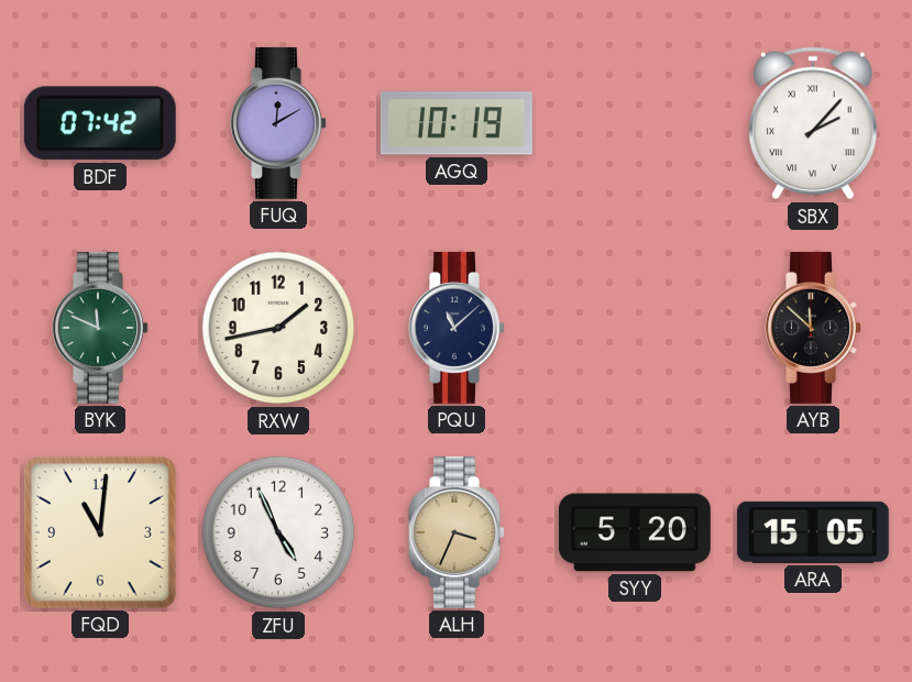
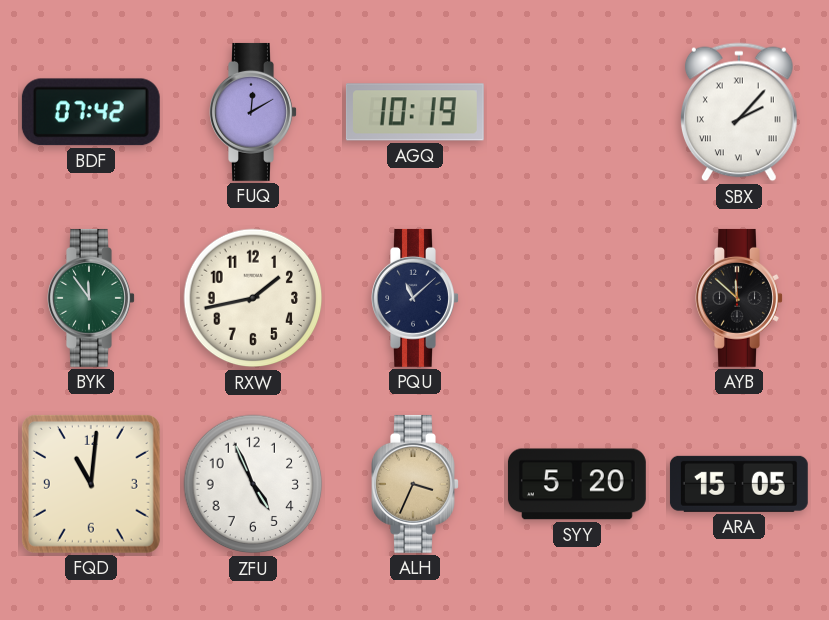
BYK: 11:49 -> 11:54
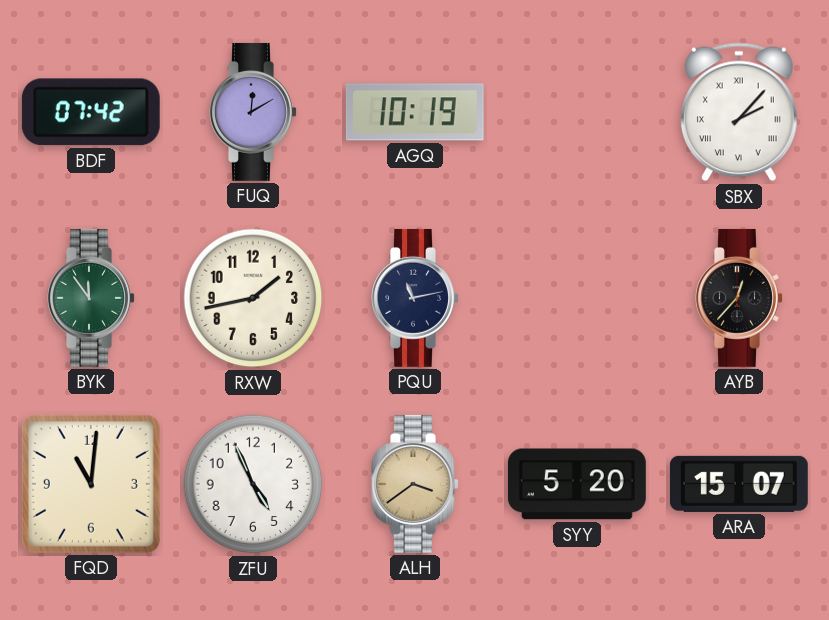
PQU: 11:08 -> 11:13
AYB: 11:52 -> 12:37
ALH: 3:34 -> 3:39
ARA: 15:05 -> 15:07
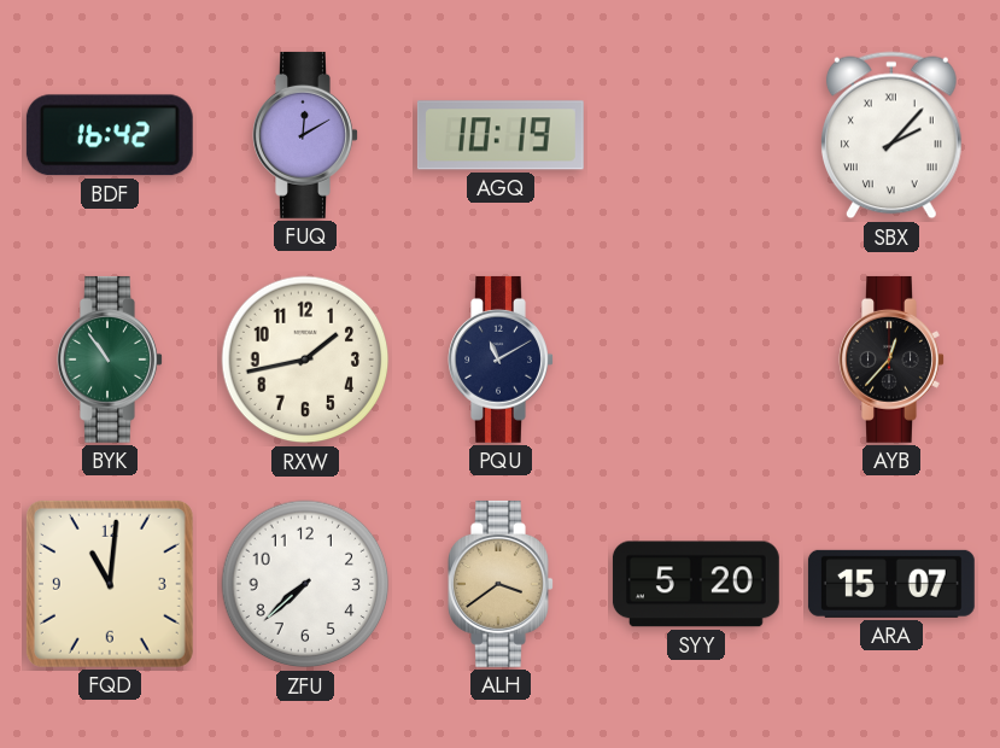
BDF: 07:42 -> 16:42
BYK: 11:54 -> 10:54
PQU: 11:13 -> 11:10
ZFU: 4:56 -> 7:38
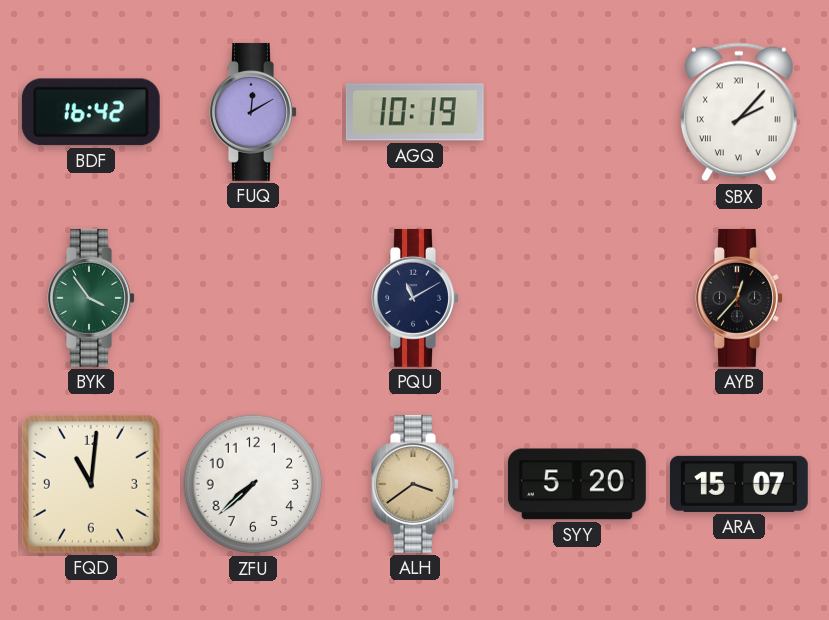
BYK: 10:54 -> 3:54
RXW: 1:43 -> none
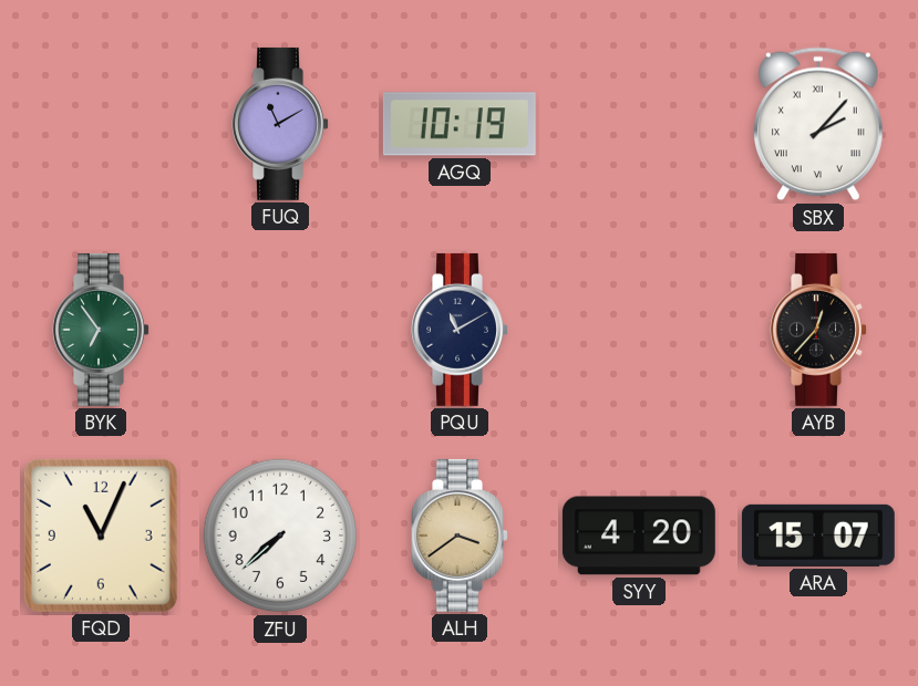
BDF: 16:42 -> none
FUQ: 12:10 -> 11:10
BYK: 3:54 -> 6:54
FQD: 11:01 -> 11:04
SYY: 5:20 -> 4:20
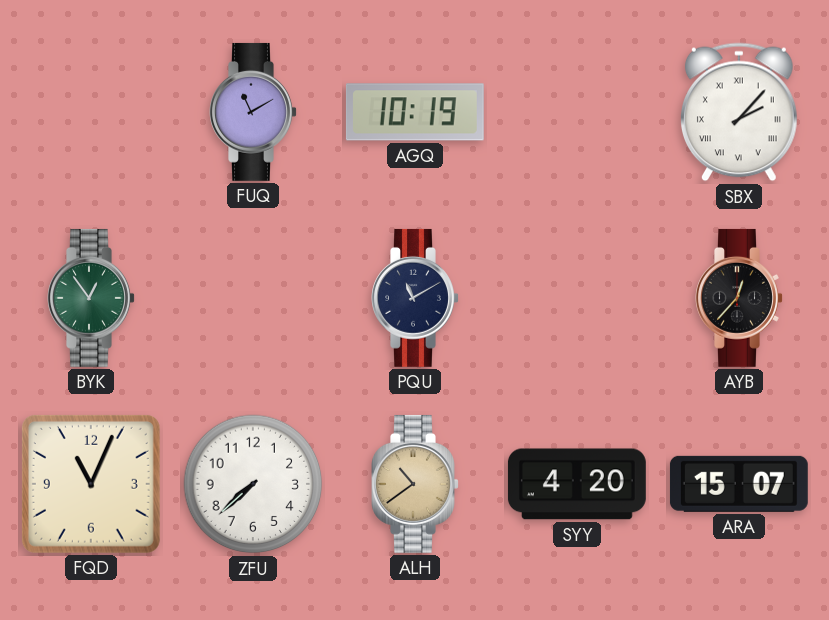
BYK: 6:54 -> 12:54
ALH: 3:39 -> 10:39
